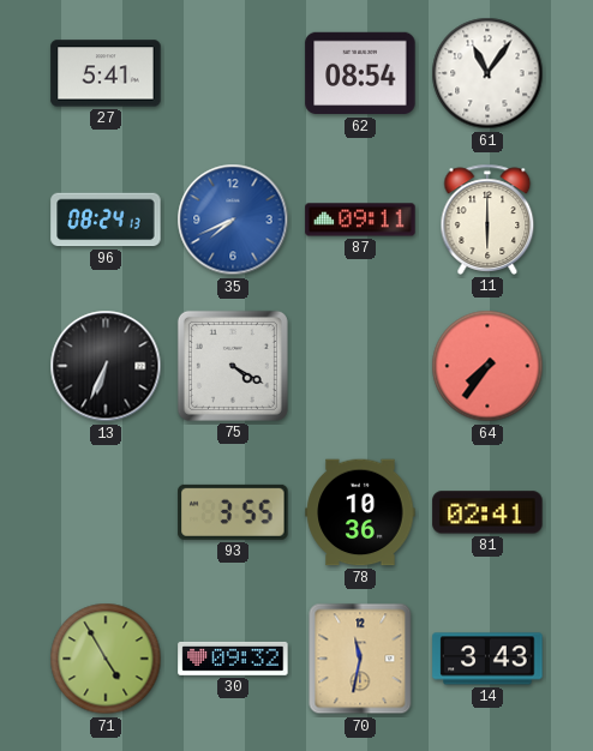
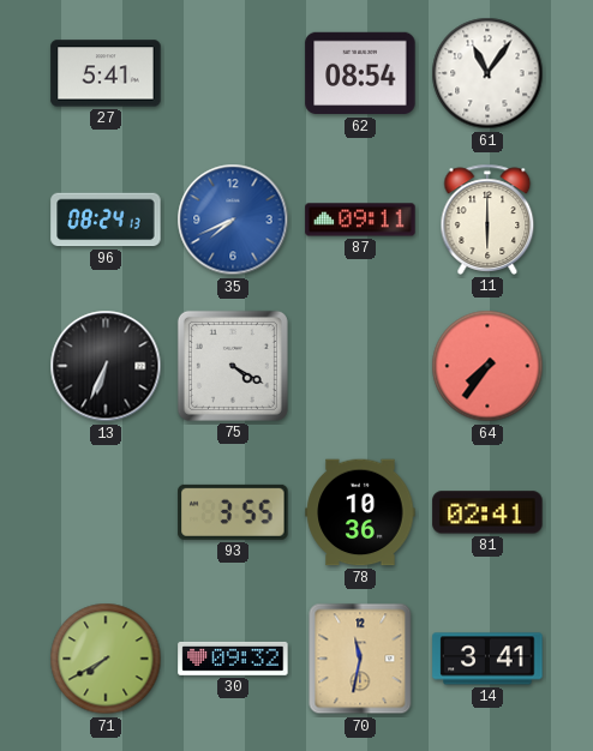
71: 4:55 -> 7:40
14: 3:43 -> 3:41
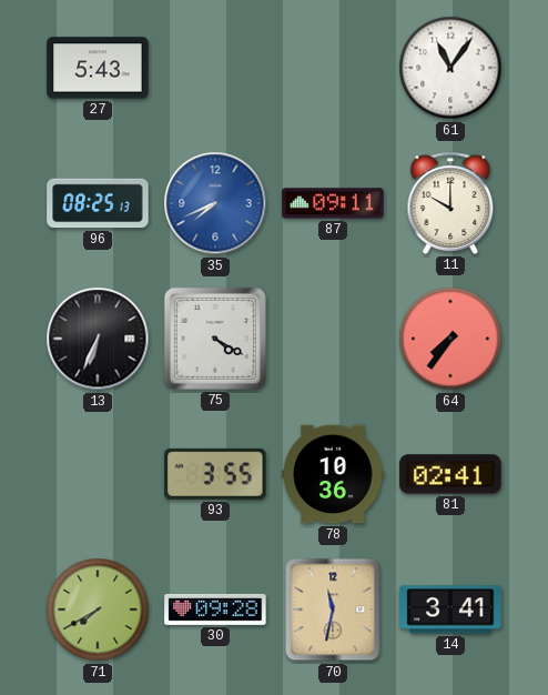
27: 5:41 -> 5:43
62: 08:54 -> none
96: 08:24 -> 08:25
11: 6:00 -> 10:00
30: 09:32 -> 09:28
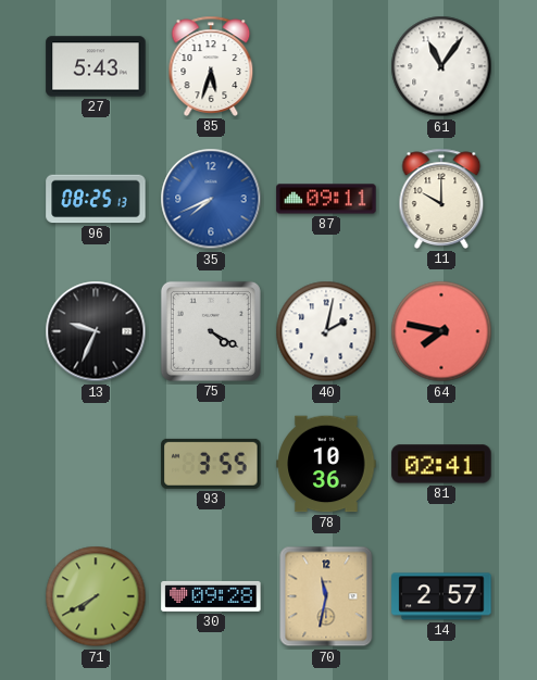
85: none -> 5:33
13: 6:34 -> 9:34
40: none -> 2:02
64: 7:36 -> 7:47
14: 3:41 -> 2:57
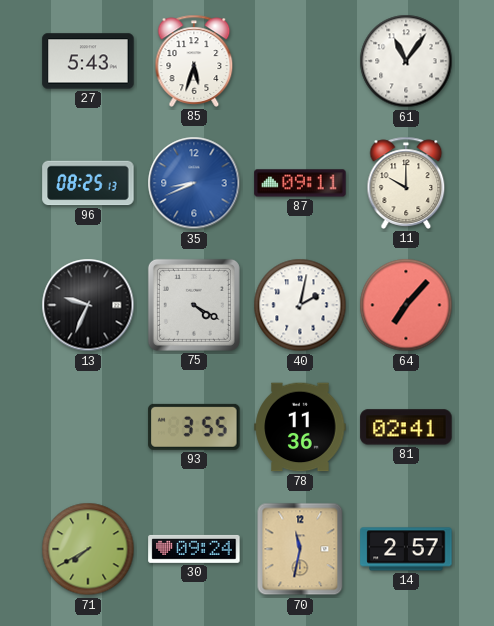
35: 7:41 -> 8:41
64: 7:47 -> 7:07
78: 10:36 -> 11:36
30: 09:28 -> 09:24
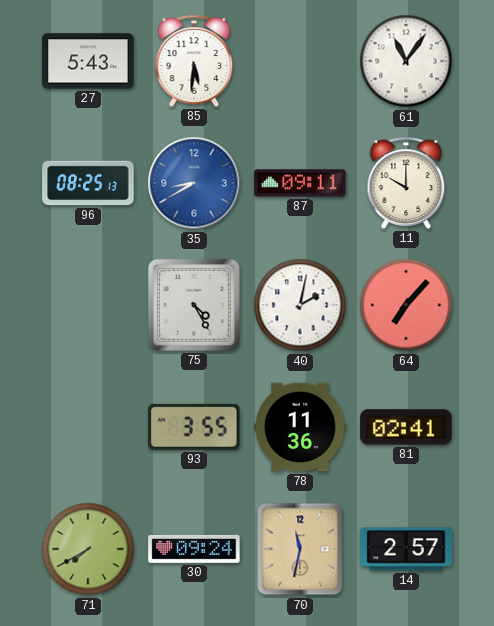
85: 5:33 -> 5:31
35: 8:41 -> 8:40
13: 9:34 -> none
75: 4:20 -> 4:25
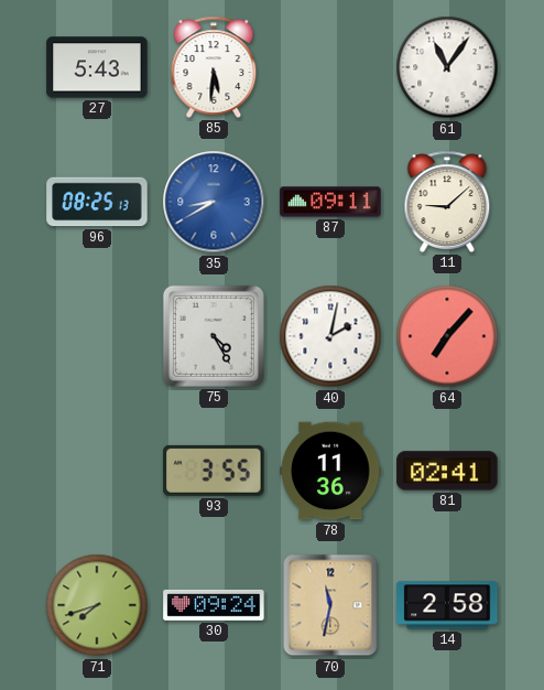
11: 10:00 -> 9:08
71: 7:40 -> 7:42
14: 2:57 -> 2:58
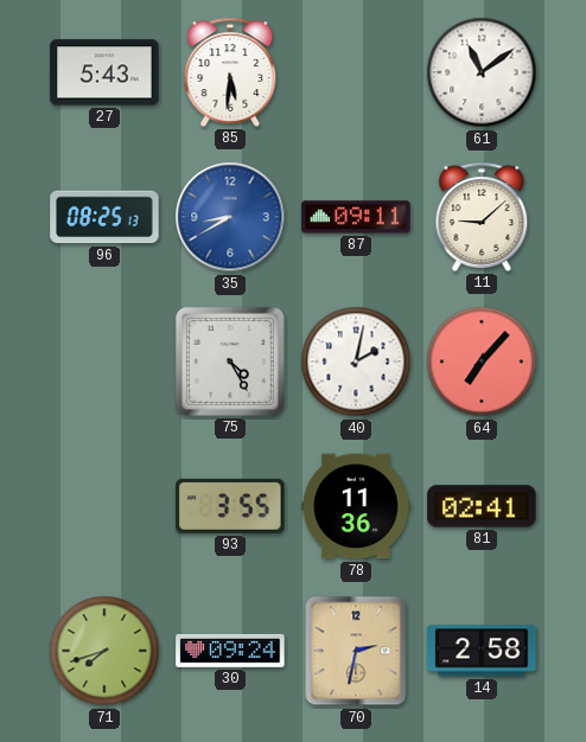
61: 11:06 -> 11:09
70: 11:32 -> 2:32
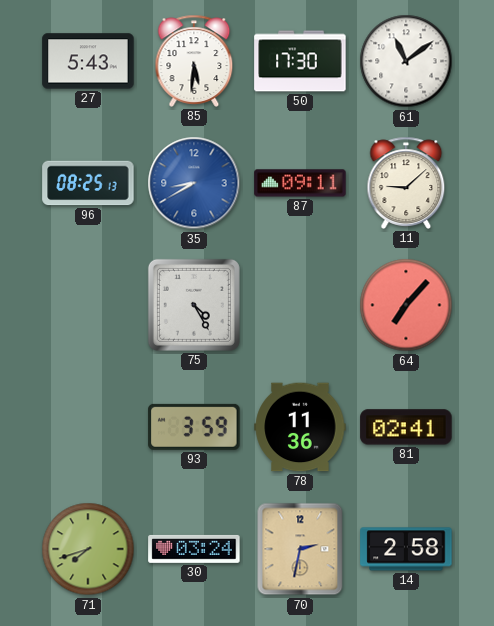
50: none -> 17:30
40: 2:02 -> none
93: 3:55 -> 3:59
30: 09:24 -> 03:24
